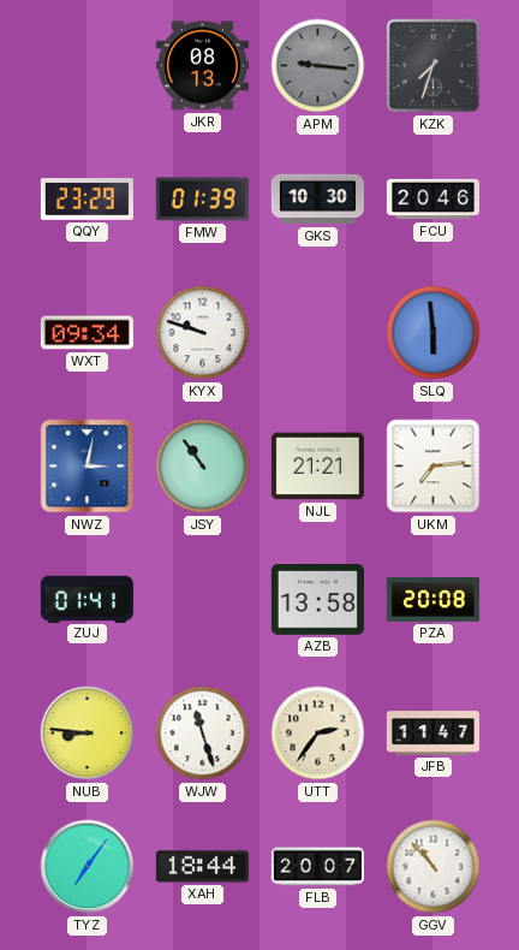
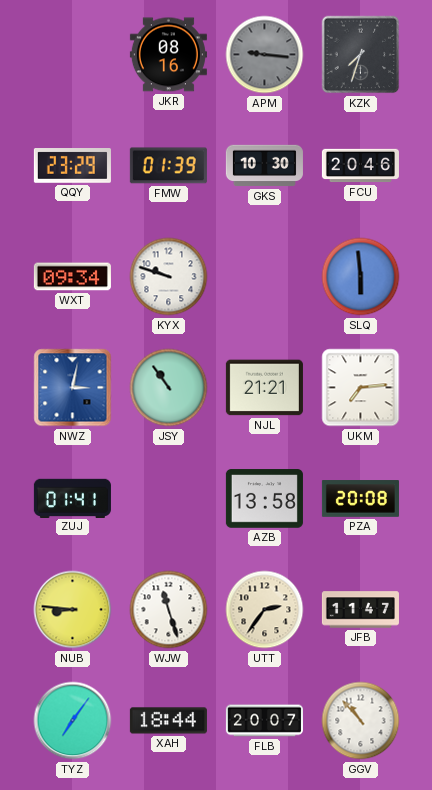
JKR: 08:13 -> 08:16
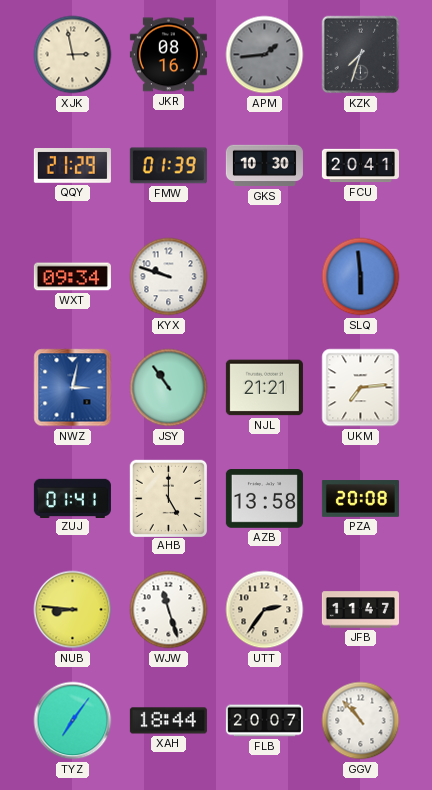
XJK: none -> 2:58
APM: 9:16 -> 1:44
QQY: 23:29 -> 21:29
FCU: 20:46 -> 20:41
AHB: none -> 5:00
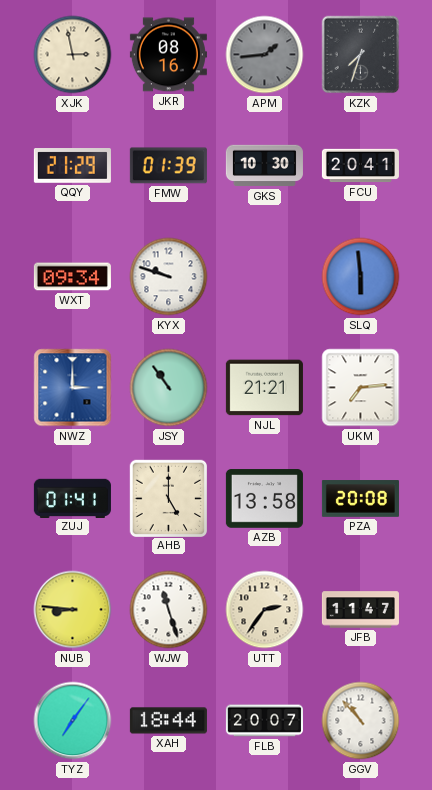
NWZ: 3:02 -> 3:00
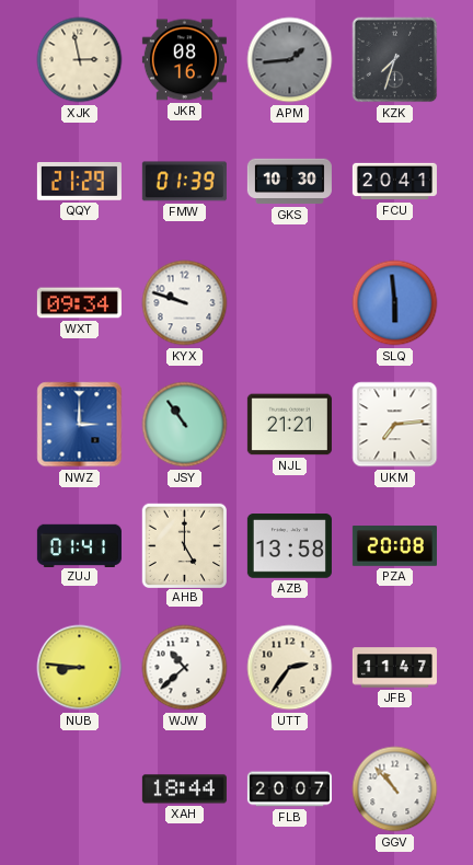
WJW: 11:27 -> 10:38
TYZ: 7:06 -> none
